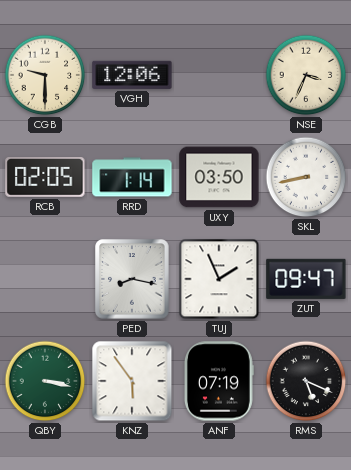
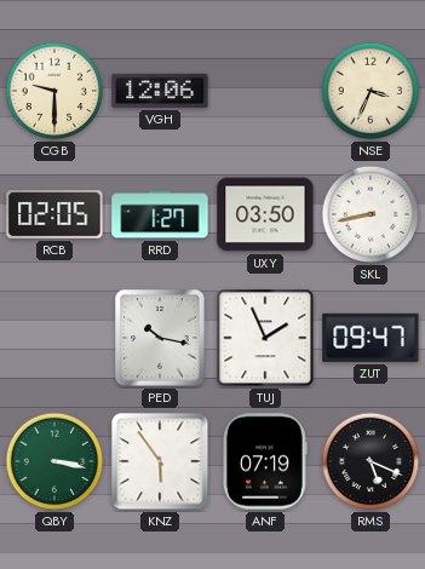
RRD: 1:14 -> 1:27
PED: 8:17 -> 10:17
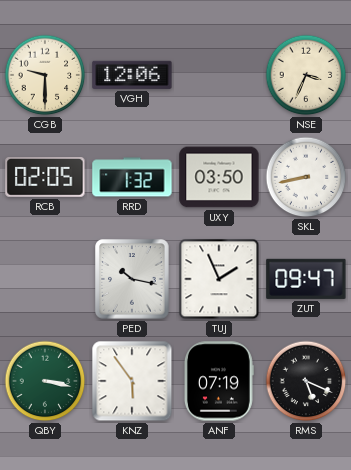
RRD: 1:27 -> 1:32
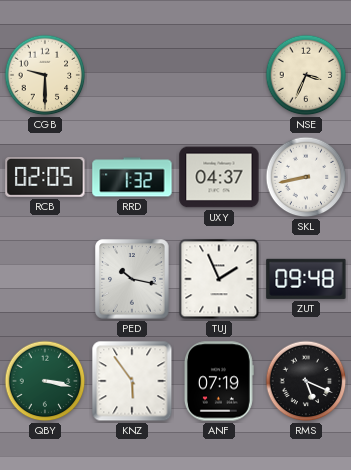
VGH: 12:06 -> none
UXY: 03:50 -> 04:37
ZUT: 09:47 -> 09:48
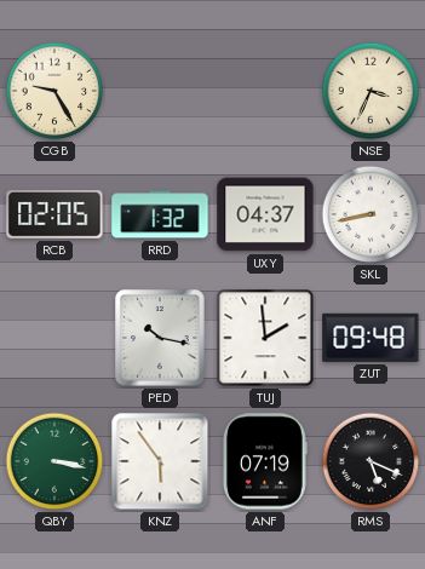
CGB: 9:30 -> 9:25
TUJ: 1:56 -> 1:59
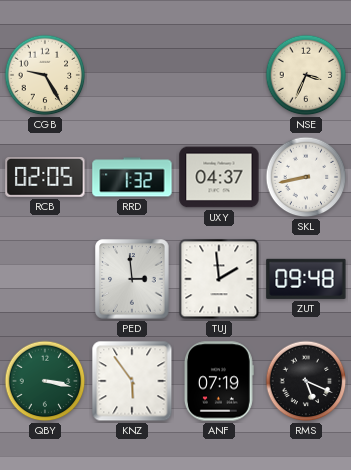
PED: 10:17 -> 2:59
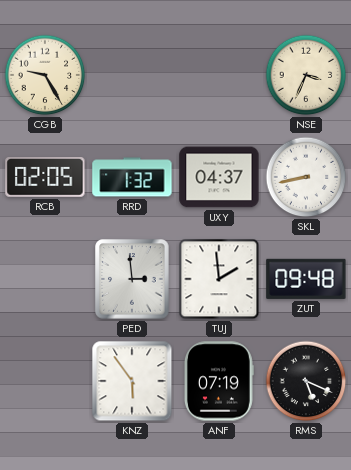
QBY: 3:17 -> none
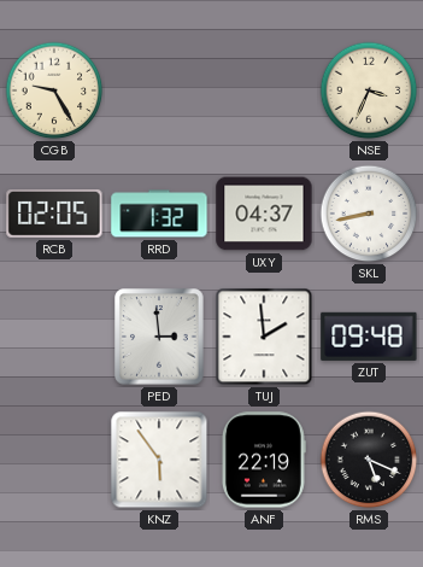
ANF: 07:19 -> 22:19
